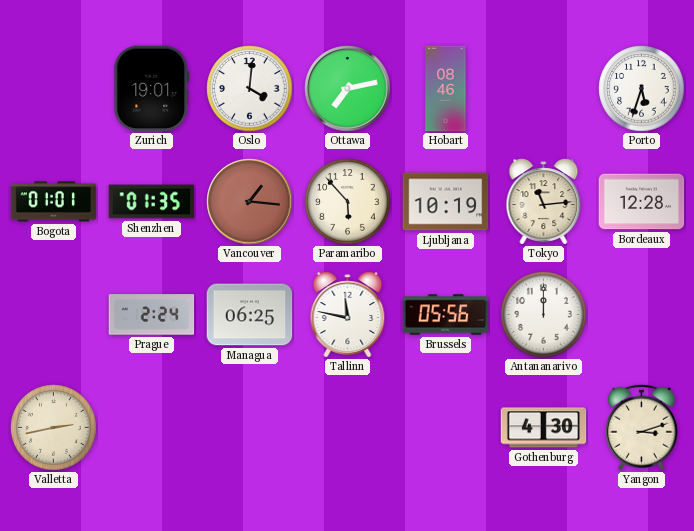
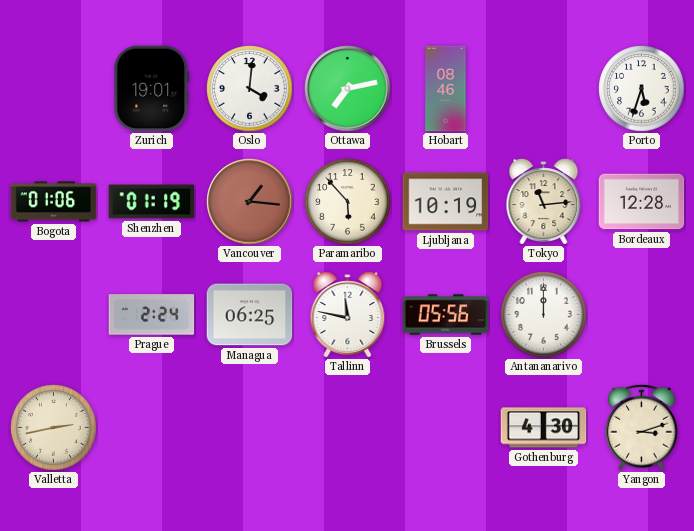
Bogota: 01:01 -> 01:06
Shenzhen: 01:35 -> 01:19
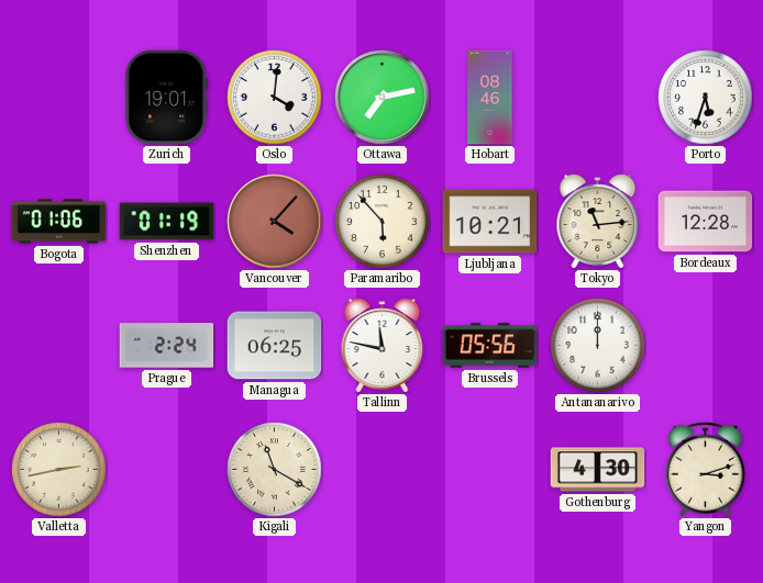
Vancouver: 1:16 -> 4:07
Ljubljana: 10:19 -> 10:21
Kigali: none -> 11:20
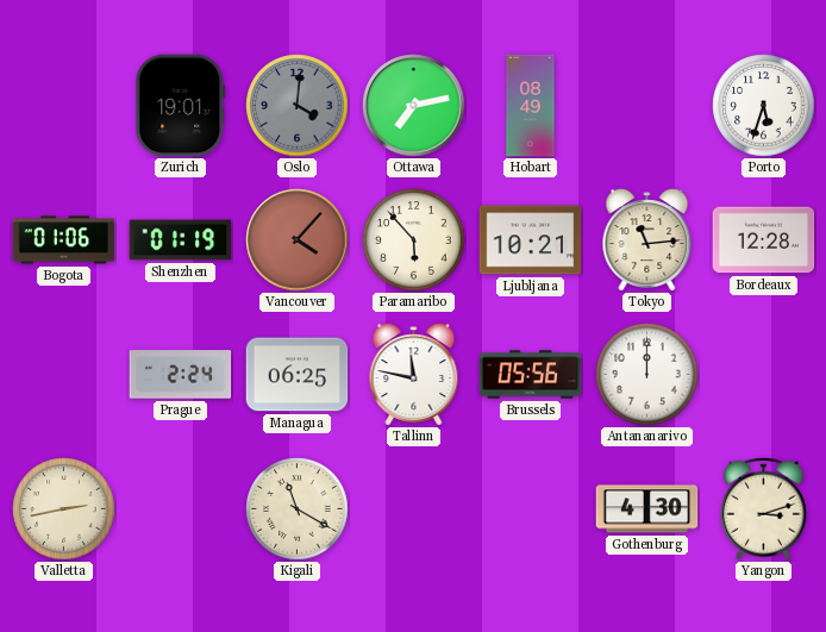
Oslo dial: white -> grey
Hobart: 08:46 -> 08:49
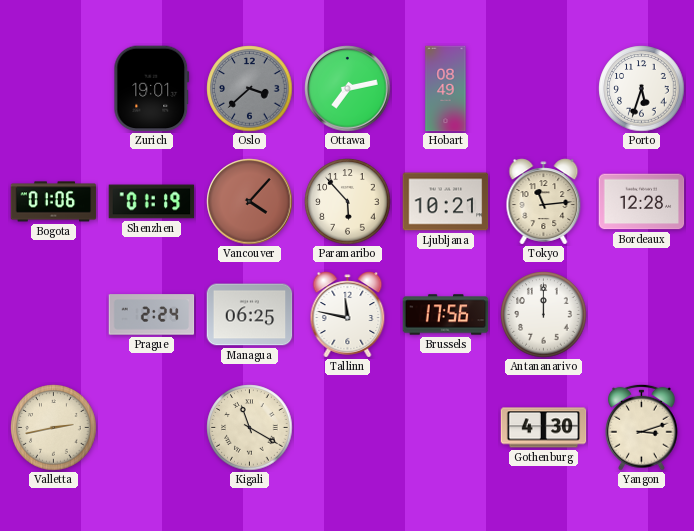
Oslo: 4:01 -> 3:38
Brussels: 05:56 -> 17:56
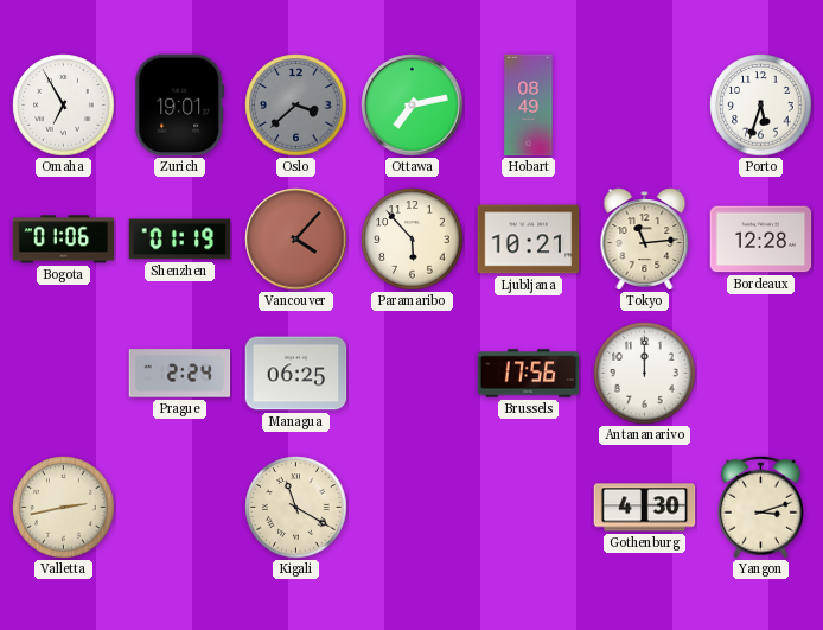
Omaha: none -> 6:55
Tallinn: 11:47 -> none
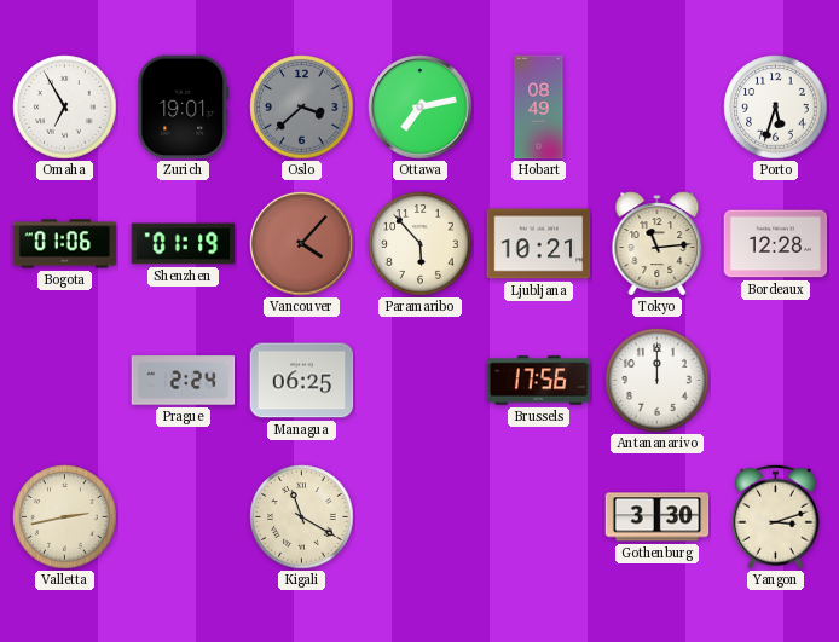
Gothenburg: 4:30 -> 3:30
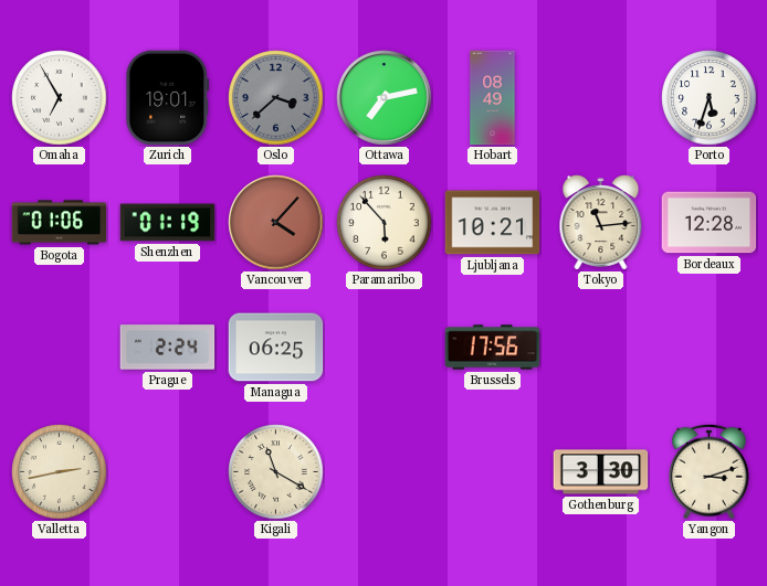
Antananarivo: 12:00 -> none
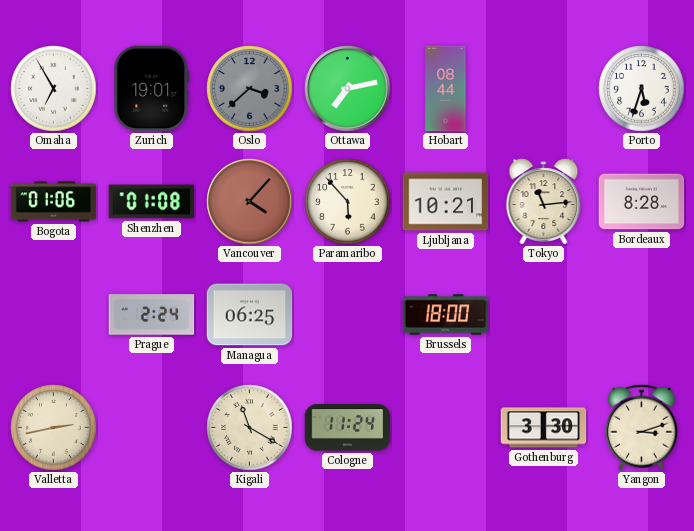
Hobart: 08:49 -> 08:44
Shenzhen: 01:19 -> 01:08
Bordeaux: 12:28 -> 8:28
Brussels: 17:56 -> 18:00
Cologne: none -> 11:24
